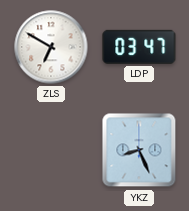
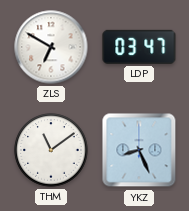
THM: none -> 11:09
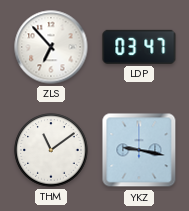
ZLS: 6:50 -> 6:53
YKZ: 8:26 -> 9:17
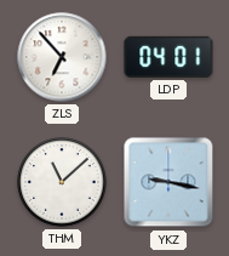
LDP: 03:47 -> 04:01
THM: 11:09 -> 11:08
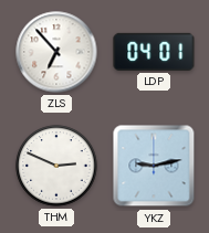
THM: 11:08 -> 2:49
YKZ: 9:17 -> 9:13
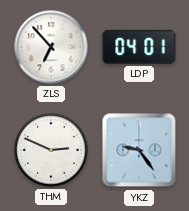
YKZ: 9:13 -> 9:24
